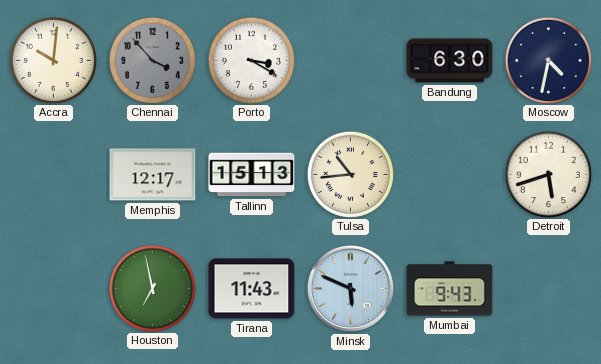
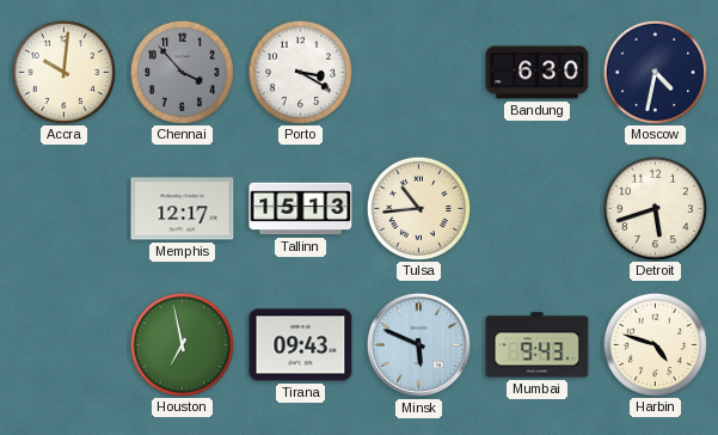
Tirana: 11:43 -> 09:43
Harbin: none -> 4:48
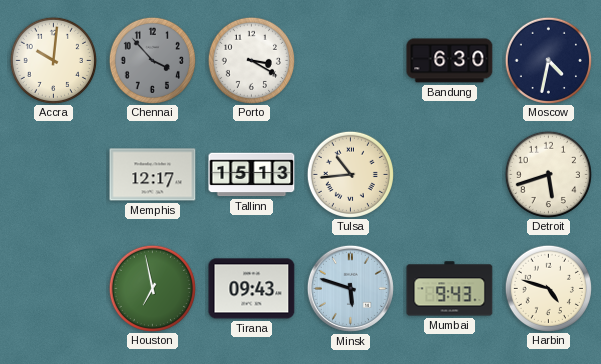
Minsk: 5:49 -> 5:48
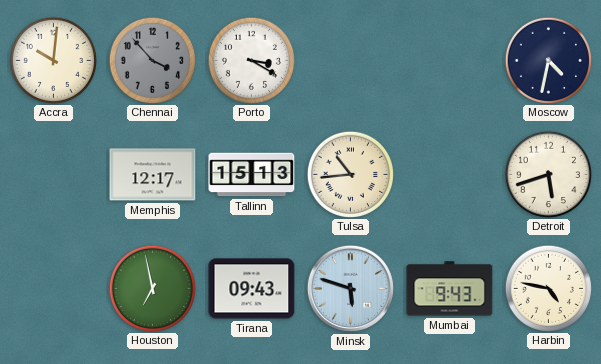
Bandung: 6:30 -> none
Harbin: 4:48 -> 4:47
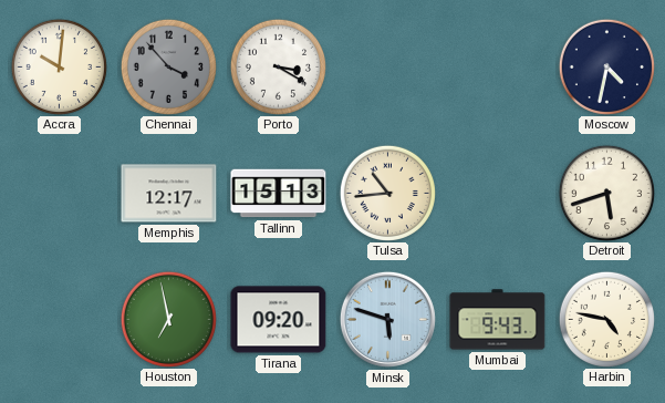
Tirana: 09:43 -> 09:20
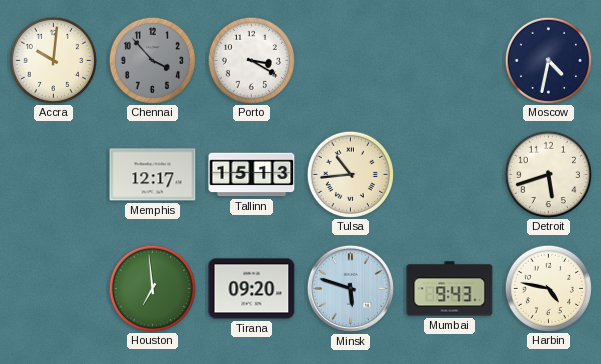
Houston: 6:58 -> 6:59
